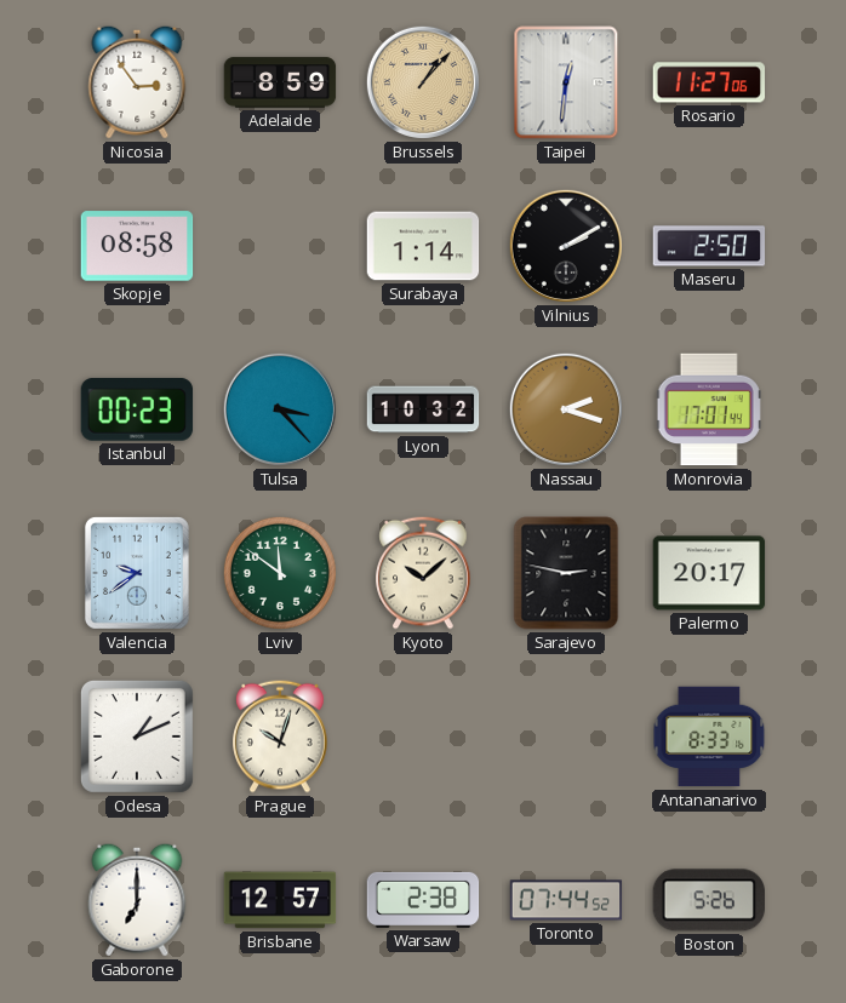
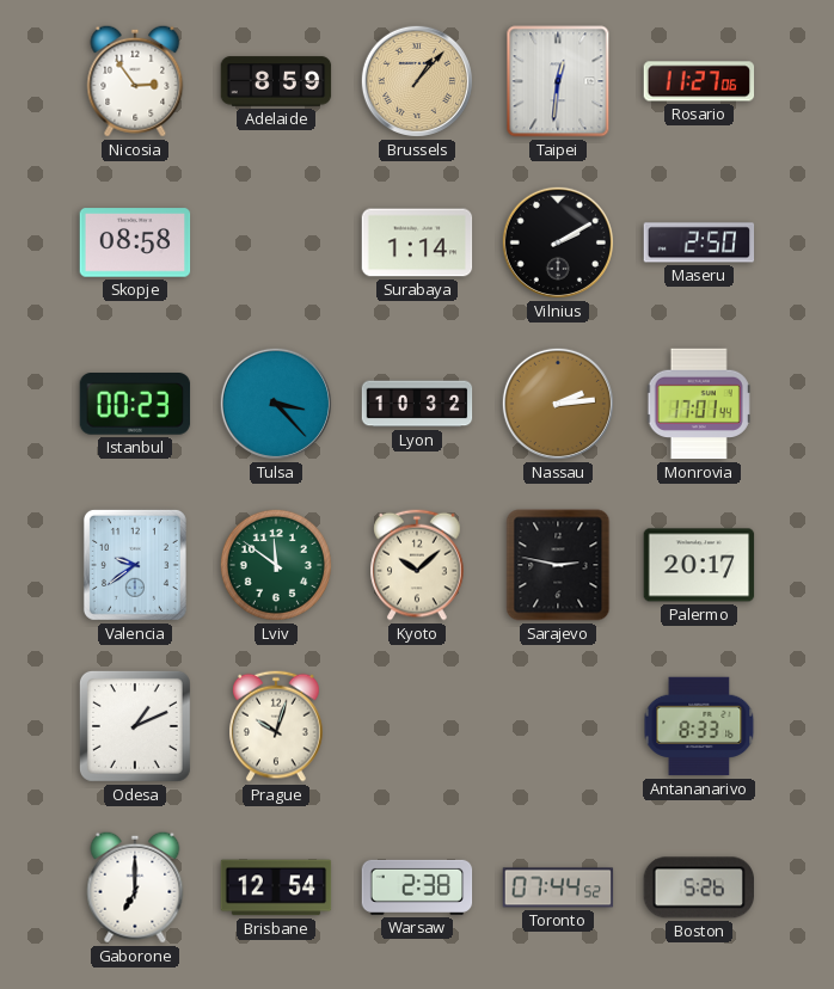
Nassau: 2:18 -> 2:14
Brisbane: 12:57 -> 12:54
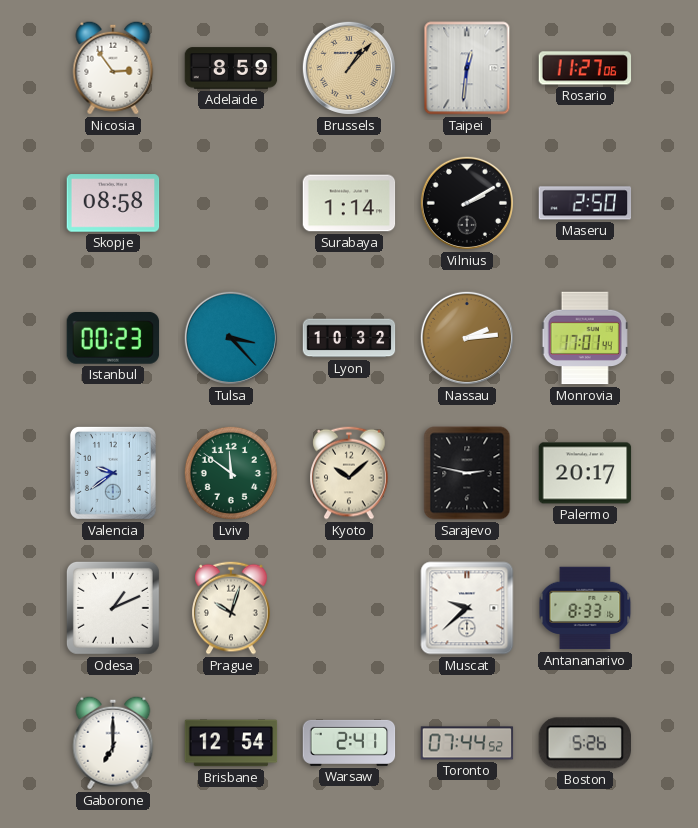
Muscat: none -> 9:38
Warsaw: 2:38 -> 2:41
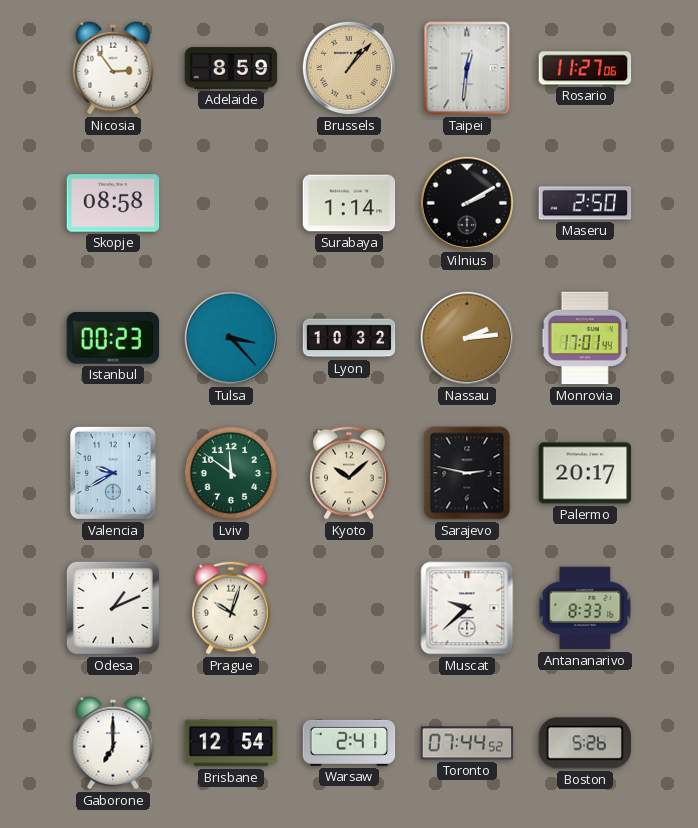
Valencia: 9:39 -> 9:40
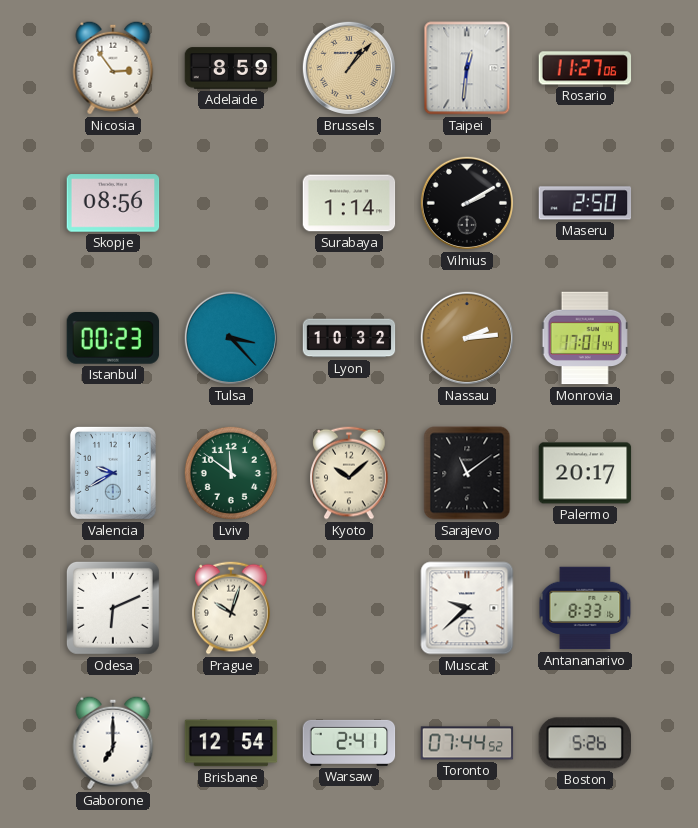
Skopje: 08:58 -> 08:56
Sarajevo: 2:47 -> 11:09
Odesa: 1:11 -> 6:11
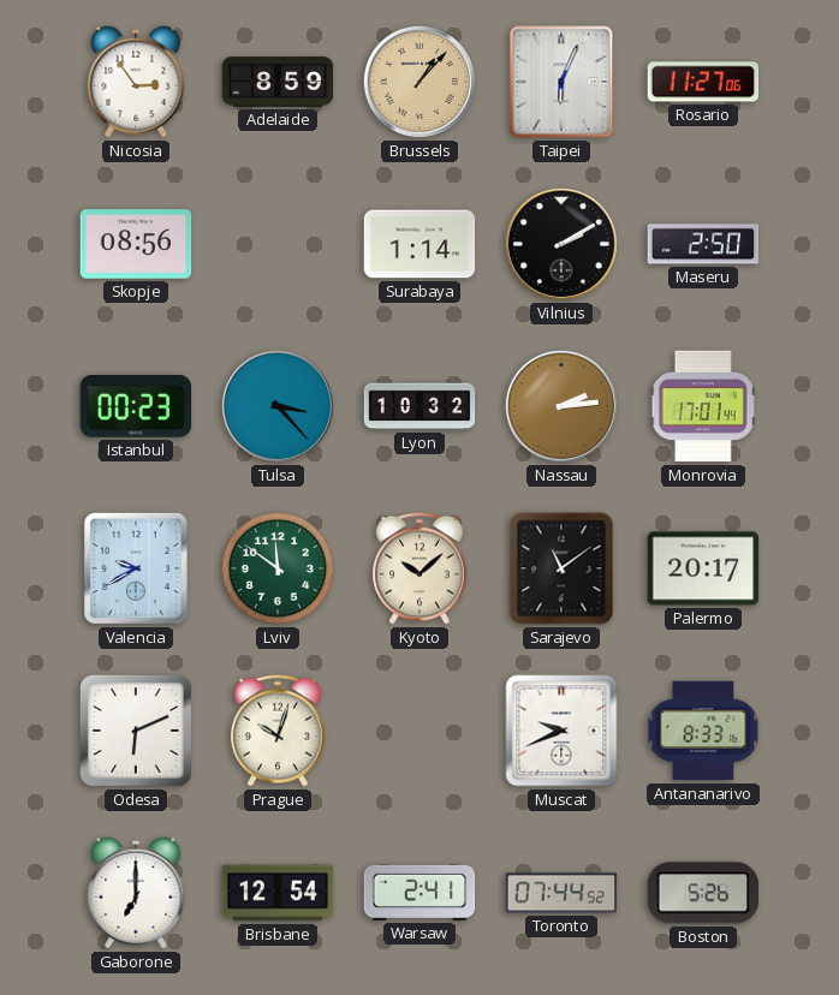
Taipei: 12:31 -> 6:04
Muscat: 9:38 -> 9:41
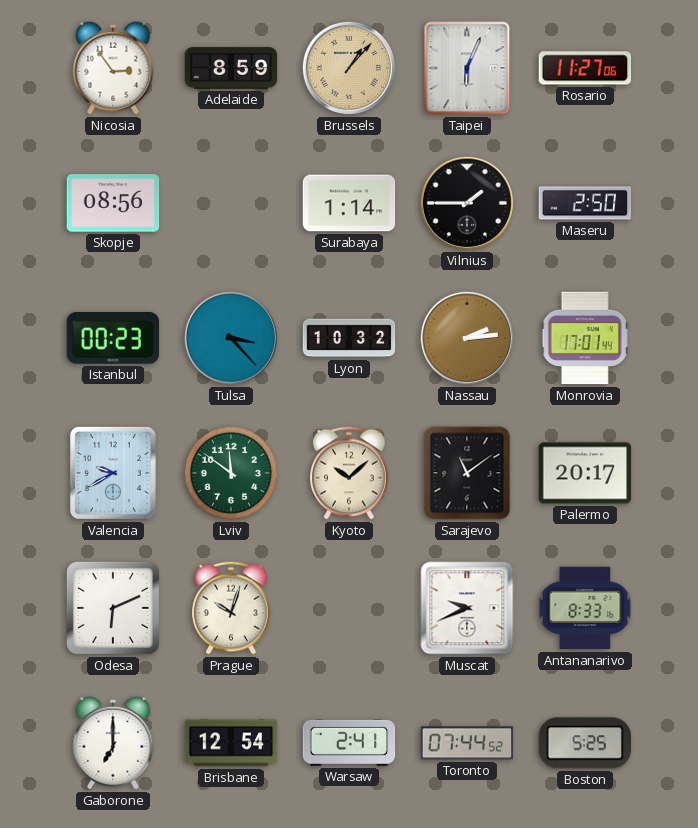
Vilnius: 2:10 -> 1:45
Boston: 5:26 -> 5:25
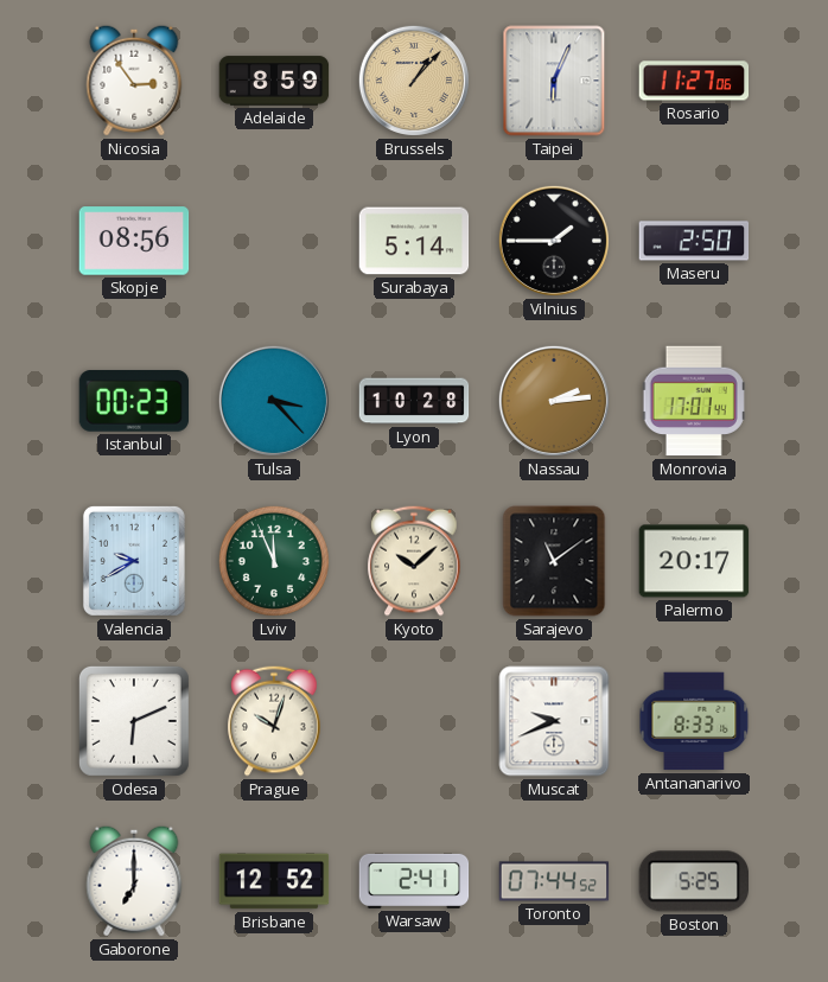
Surabaya: 1:14 -> 5:14
Lyon: 10:32 -> 10:28
Lviv: 11:51 -> 11:56
Brisbane: 12:54 -> 12:52
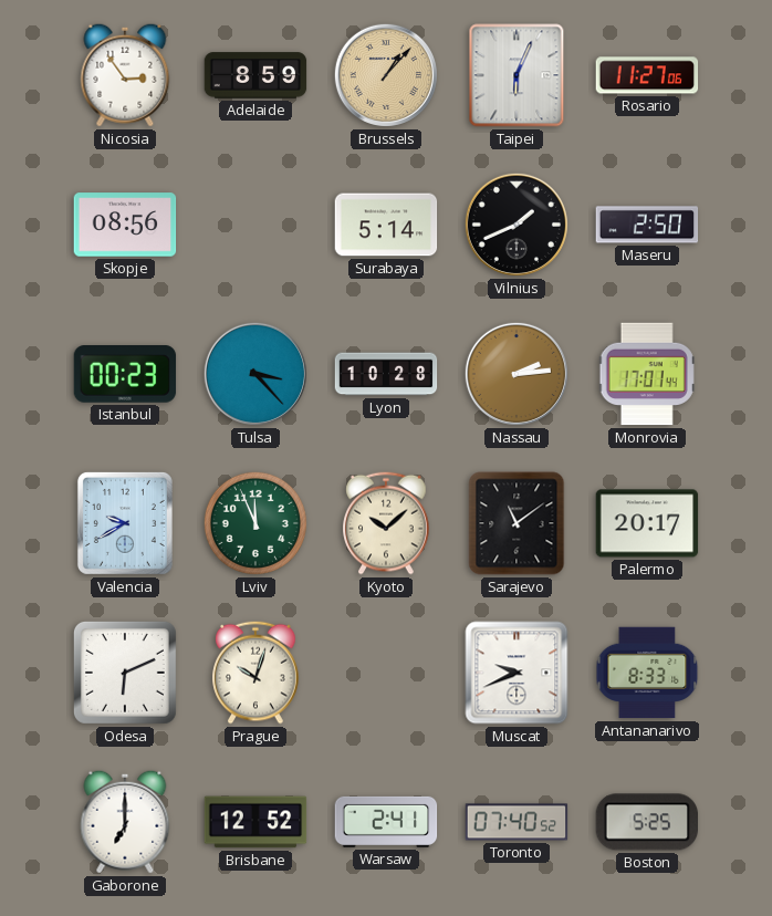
Vilnius: 1:45 -> 1:41
Toronto: 07:44 -> 07:40
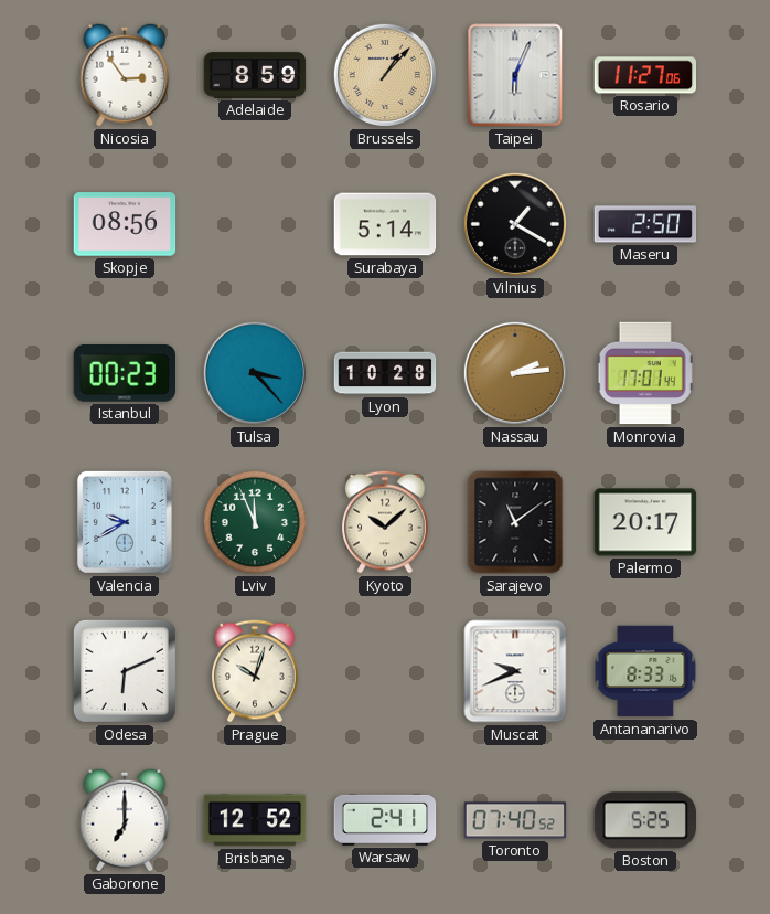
Vilnius: 1:41 -> 1:20
